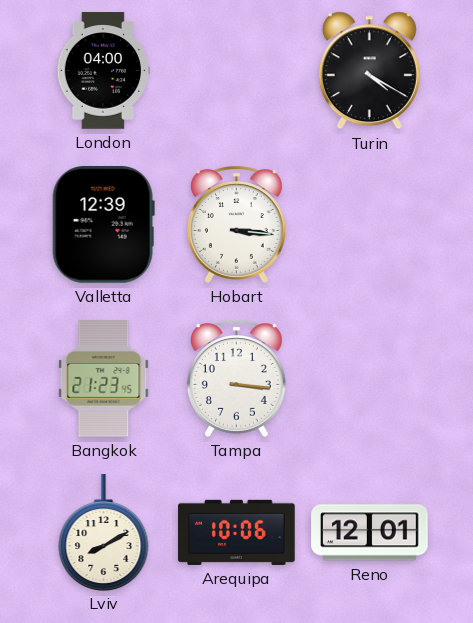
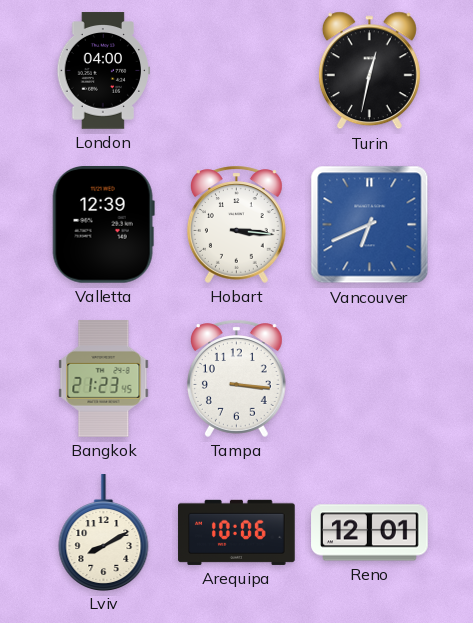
Turin: 4:20 -> 12:32
Vancouver: none -> 6:41
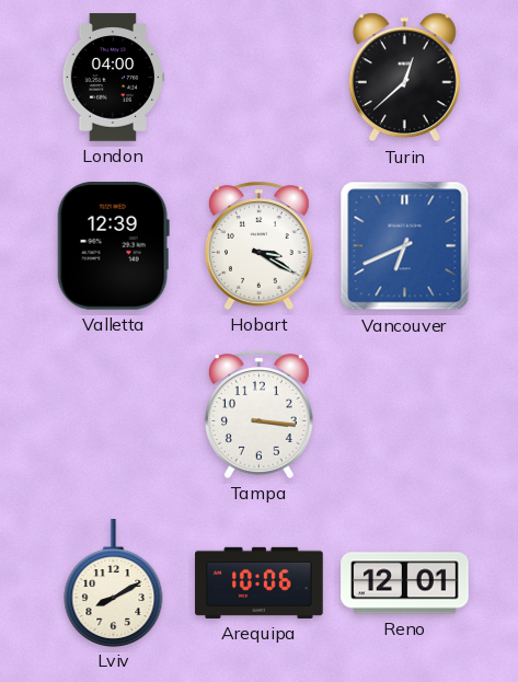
Turin: 12:32 -> 12:38
Hobart: 3:16 -> 3:20
Bangkok: 21:23 -> none
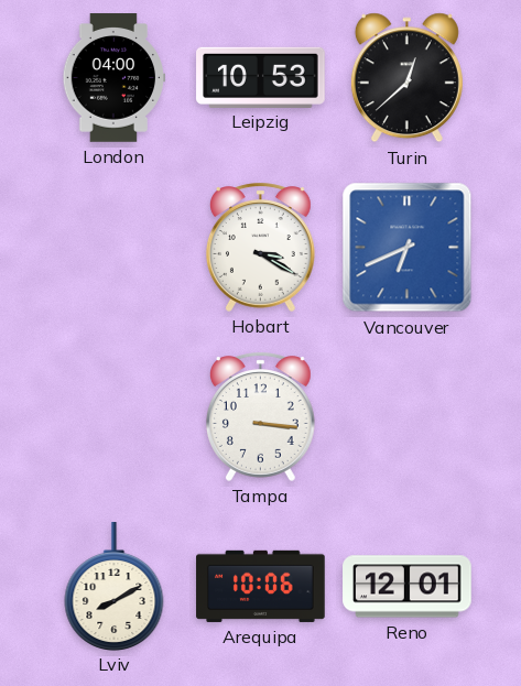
Leipzig: none -> 10:53
Valletta: 12:39 -> none
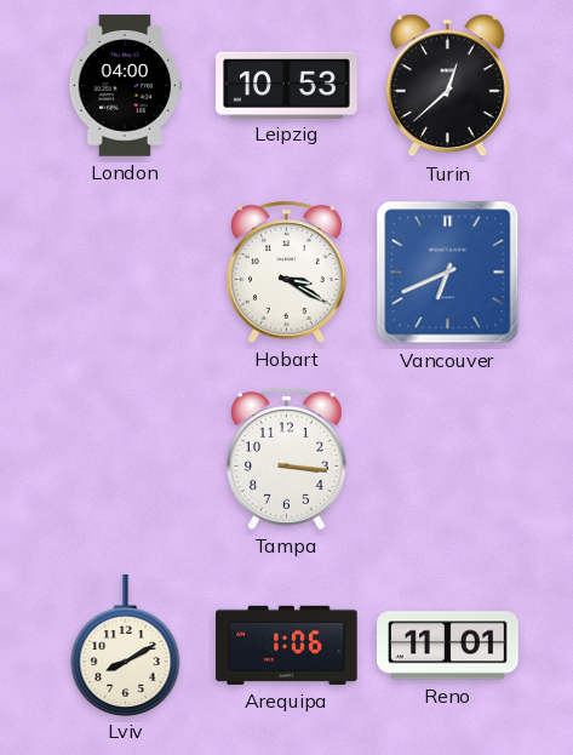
Arequipa: 10:06 -> 1:06
Reno: 12:01 -> 11:01
